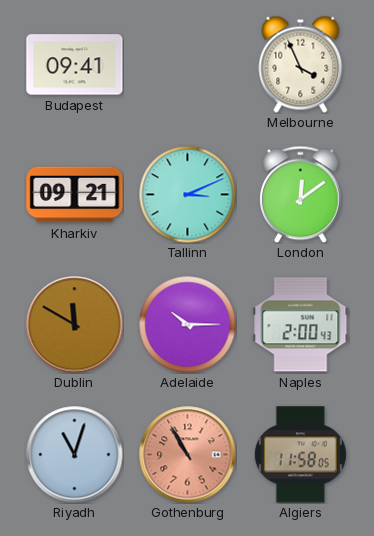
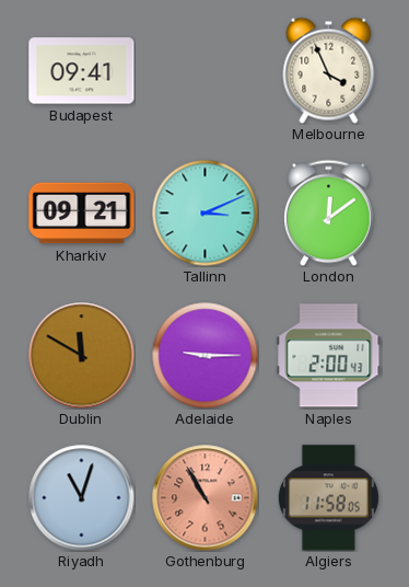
Adelaide: 10:15 -> 9:15
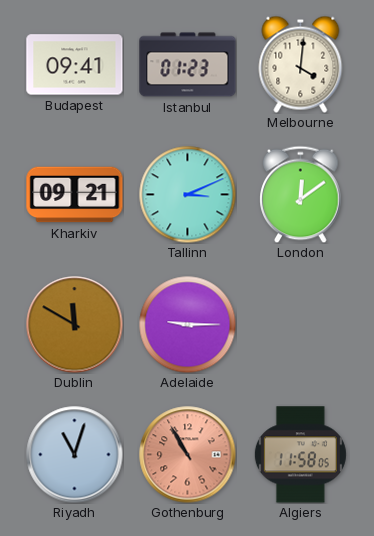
Istanbul: none -> 01:23
Melbourne: 3:56 -> 4:01
Naples: 2:00 -> none
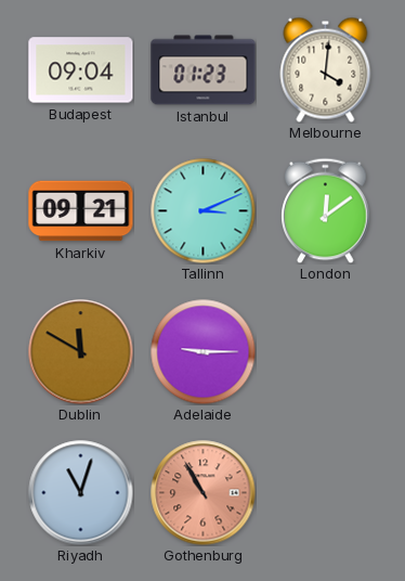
Budapest: 09:41 -> 09:04
Algiers: 11:58 -> none
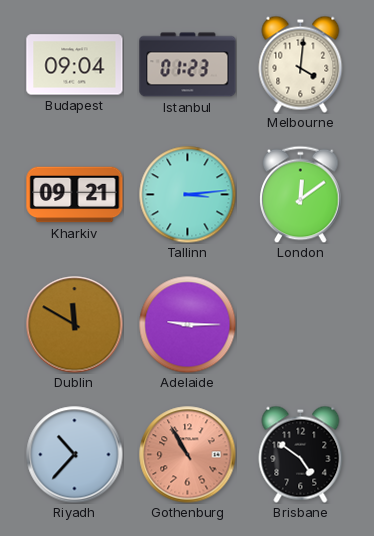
Tallinn: 3:11 -> 3:14
Riyadh: 11:03 -> 10:37
Brisbane: none -> 4:51
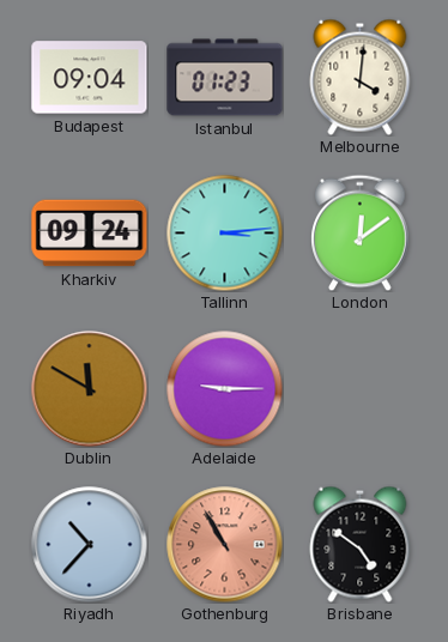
Kharkiv: 09:21 -> 09:24
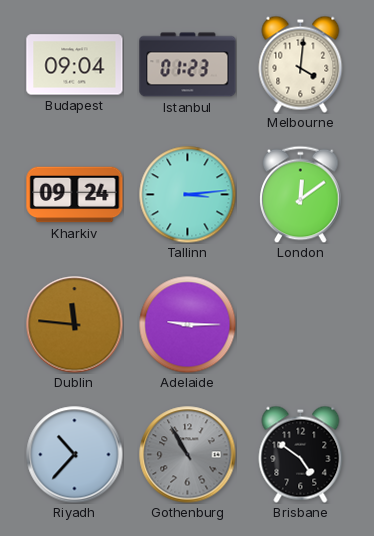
Dublin: 11:50 -> 11:46
Gothenburg dial: salmon -> grey
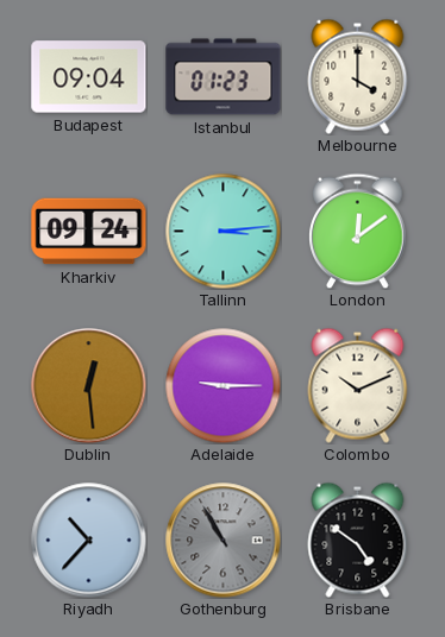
Melbourne: 4:01 -> 4:00
Dublin: 11:46 -> 12:29
Colombo: none -> 10:11
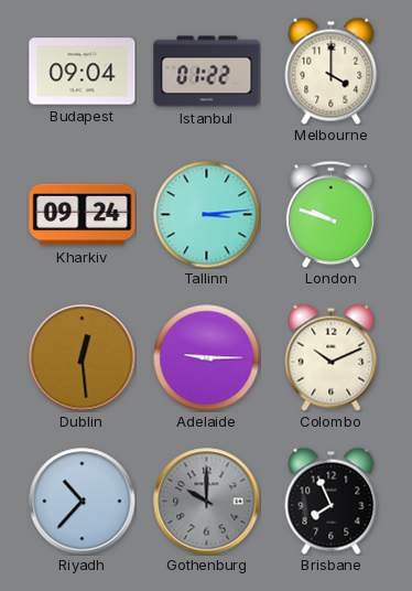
Istanbul: 01:23 -> 01:22
London: 12:09 -> 9:48
Gothenburg: 10:55 -> 10:00
Brisbane: 4:51 -> 7:56
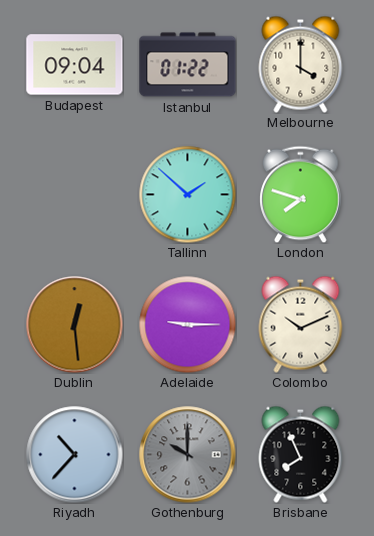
Kharkiv: 09:24 -> none
Tallinn: 3:14 -> 1:52
London: 9:48 -> 7:48
